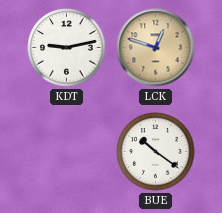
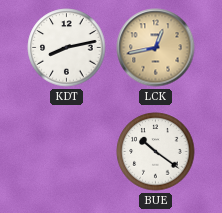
KDT: 9:13 -> 8:13
LCK: 12:48 -> 12:43
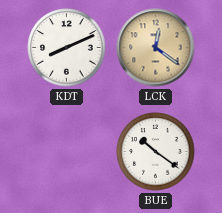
KDT: 8:13 -> 8:11
LCK: 12:43 -> 12:21
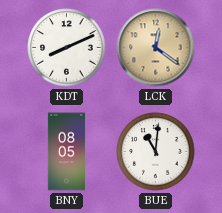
BNY: none -> 08:05
BUE: 10:21 -> 11:01
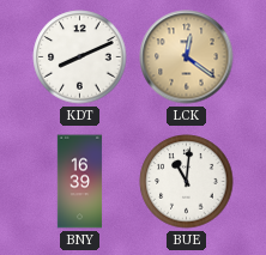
BNY: 08:05 -> 16:39
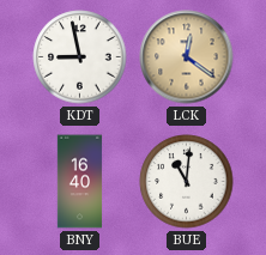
KDT: 8:11 -> 8:58
BNY: 16:39 -> 16:40
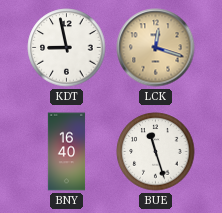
LCK: 12:21 -> 12:18
BUE: 11:01 -> 11:27
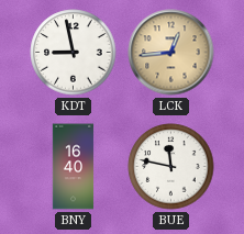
LCK: 12:18 -> 12:44
BUE: 11:27 -> 11:47
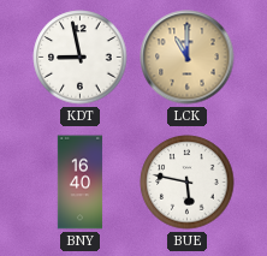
LCK: 12:44 -> 11:00
BUE: 11:47 -> 5:47
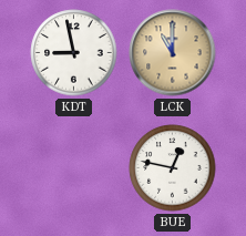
BNY: 16:40 -> none
BUE: 5:47 -> 12:47
